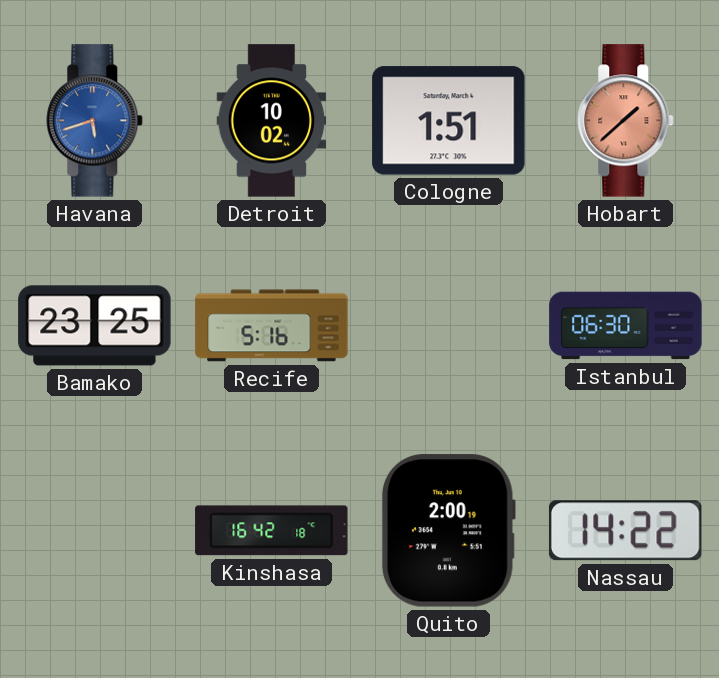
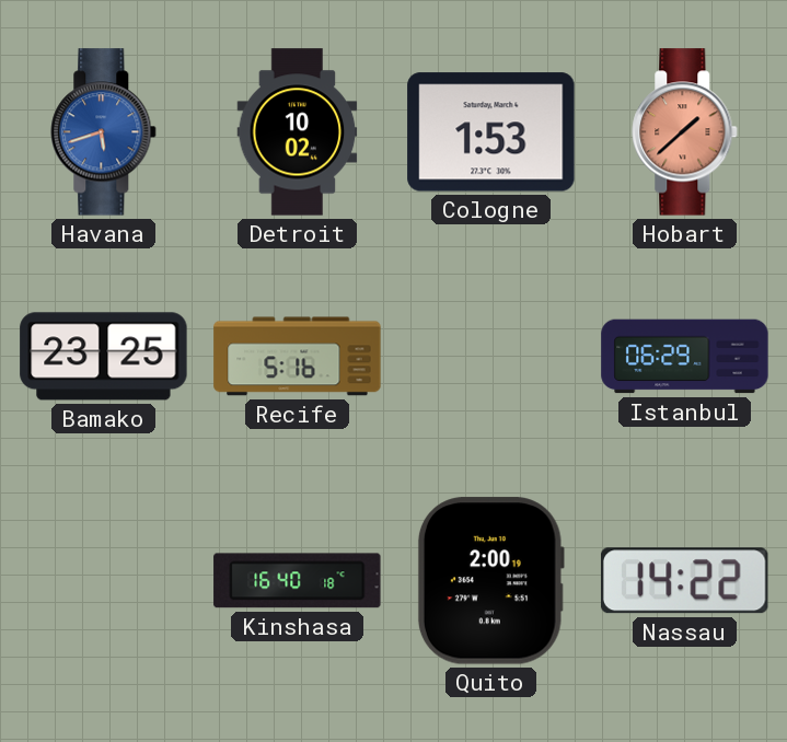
Cologne: 1:51 -> 1:53
Istanbul: 06:30 -> 06:29
Kinshasa: 16:42 -> 16:40
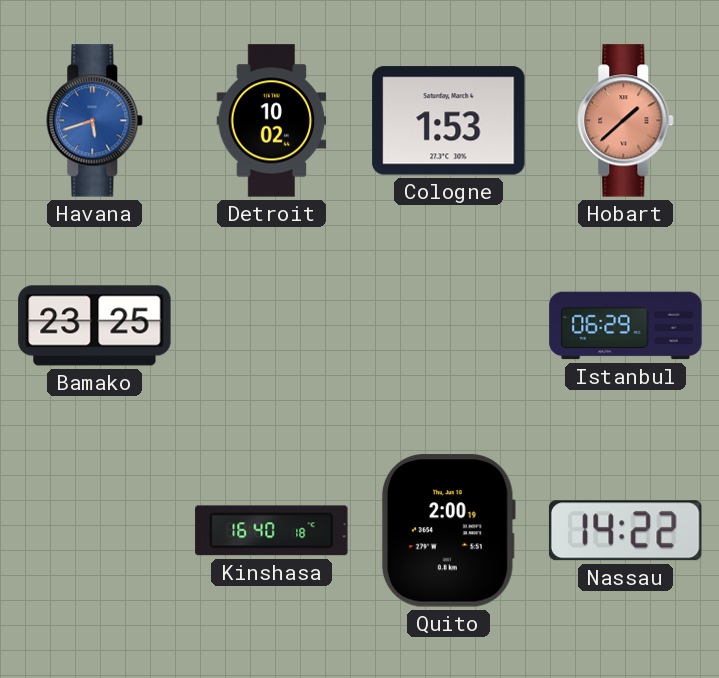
Recife: 5:16 -> none
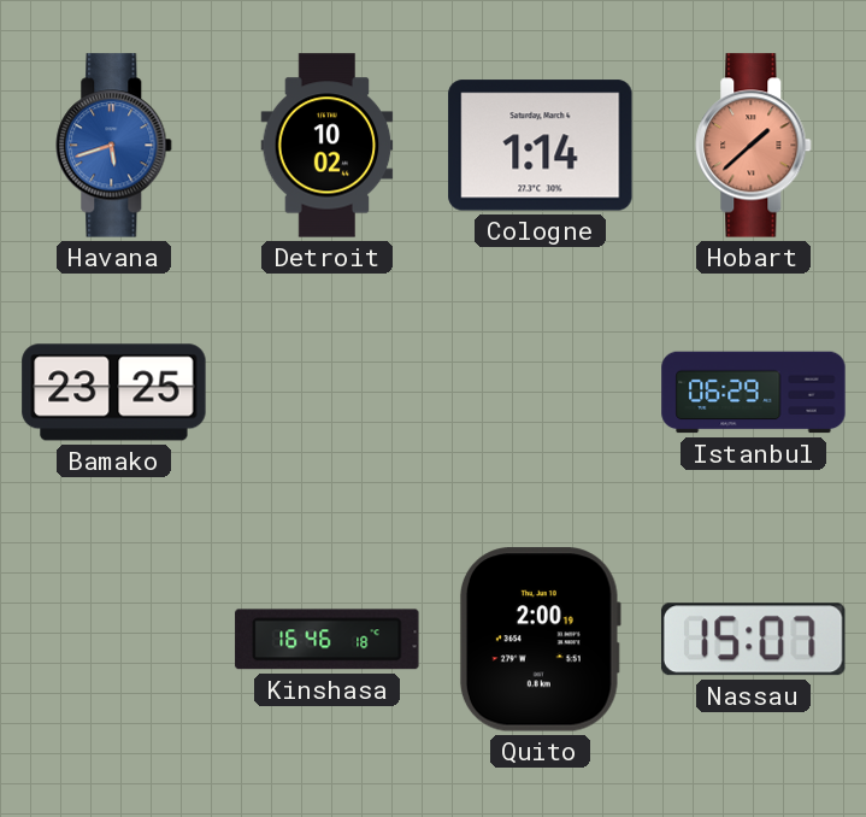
Cologne: 1:53 -> 1:14
Kinshasa: 16:40 -> 16:46
Nassau: 14:22 -> 15:07
